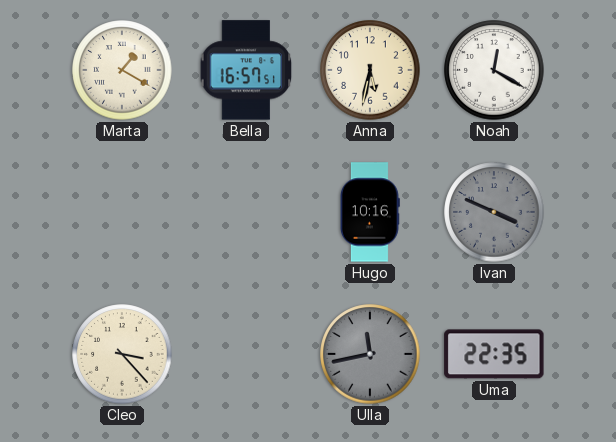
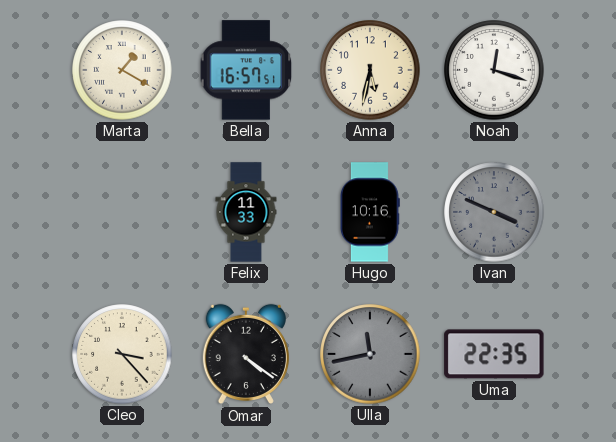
Noah: 12:20 -> 12:18
Felix: none -> 11:33
Omar: none -> 4:21
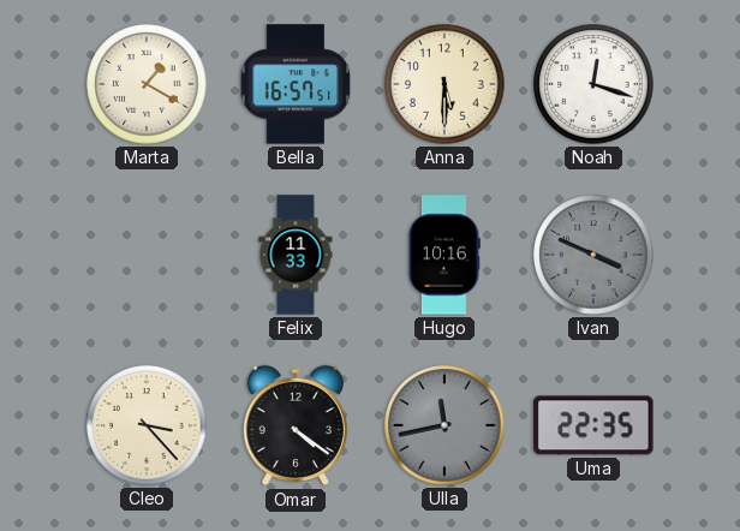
Anna: 5:32 -> 5:30
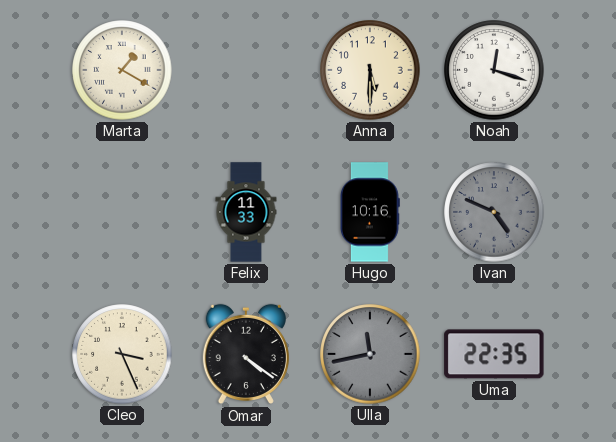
Bella: 16:57 -> none
Ivan: 3:49 -> 4:49
Cleo: 3:23 -> 3:26
